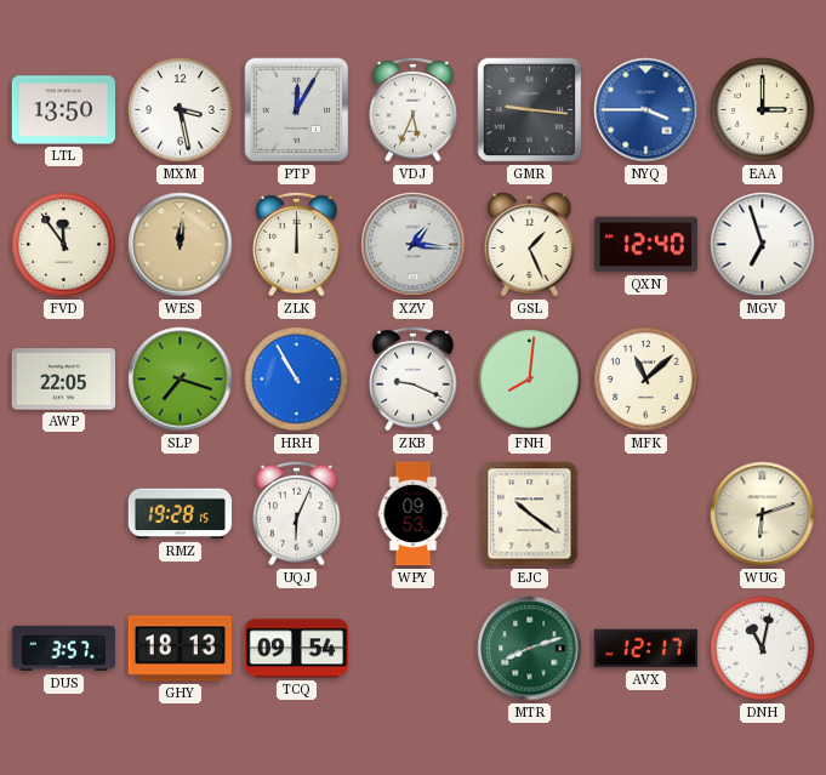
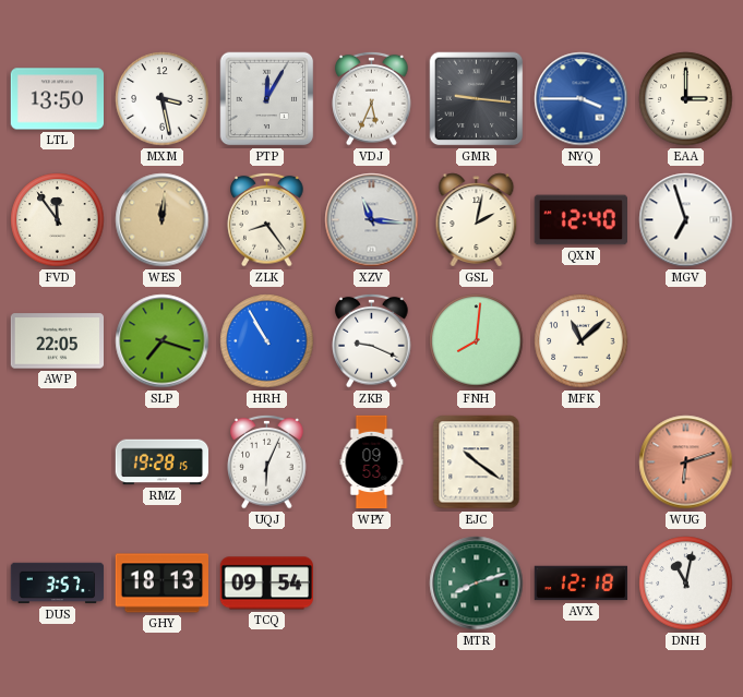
ZLK: 12:00 -> 8:24
XZV: 1:16 -> 11:16
GSL: 1:26 -> 2:02
WUG dial: cream -> salmon
AVX: 12:17 -> 12:18
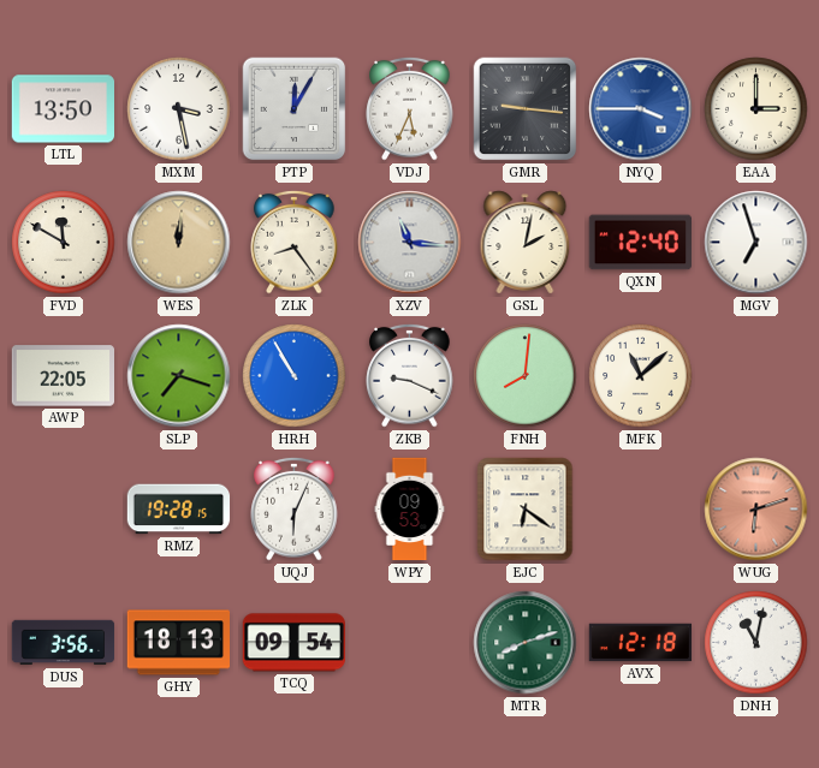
FVD: 11:54 -> 11:50
EJC: 10:21 -> 6:21
DUS: 3:57 -> 3:56
